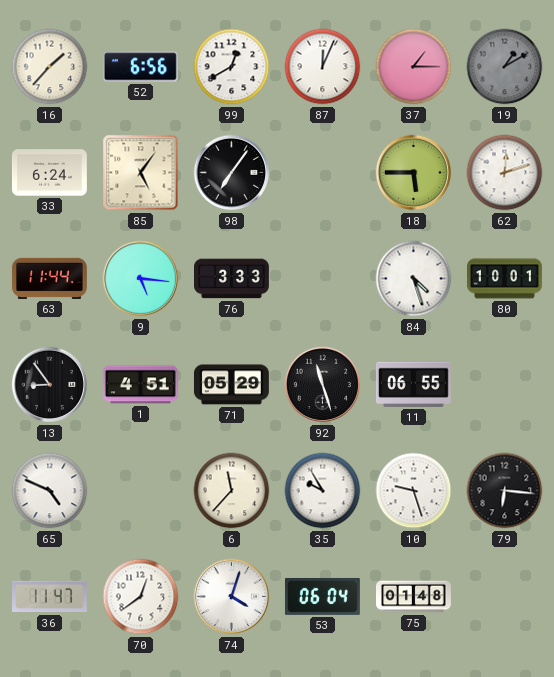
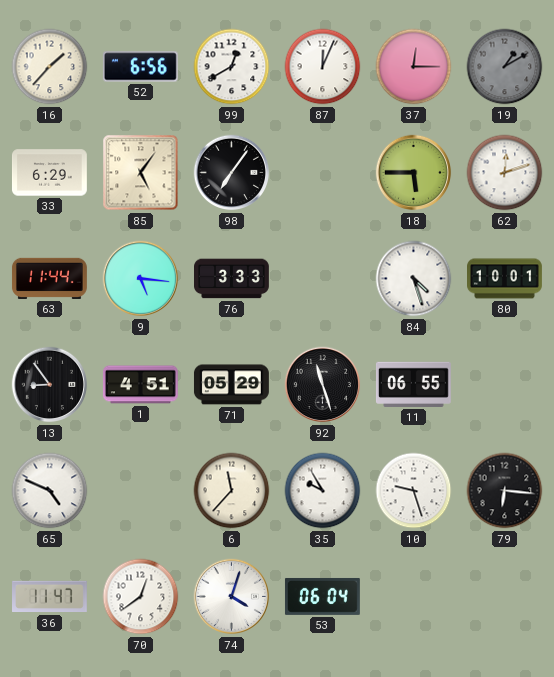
37: 1:15 -> 12:15
33: 6:24 -> 6:29
75: 01:48 -> none
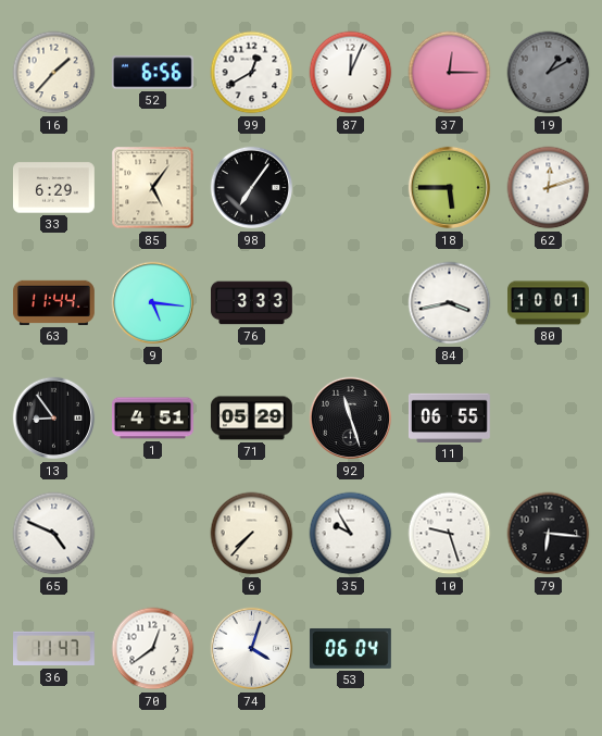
84: 4:27 -> 3:43
6: 11:37 -> 7:37
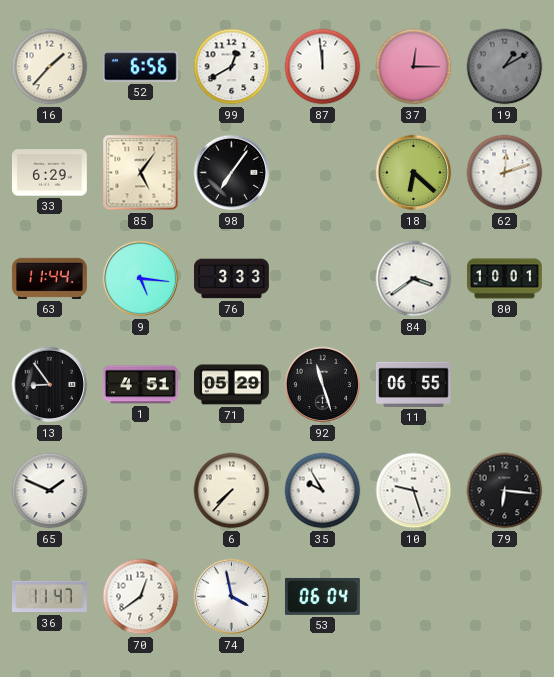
87: 12:04 -> 11:59
18: 5:45 -> 6:22
84: 3:43 -> 3:39
65: 4:49 -> 1:49
74: 4:03 -> 3:58
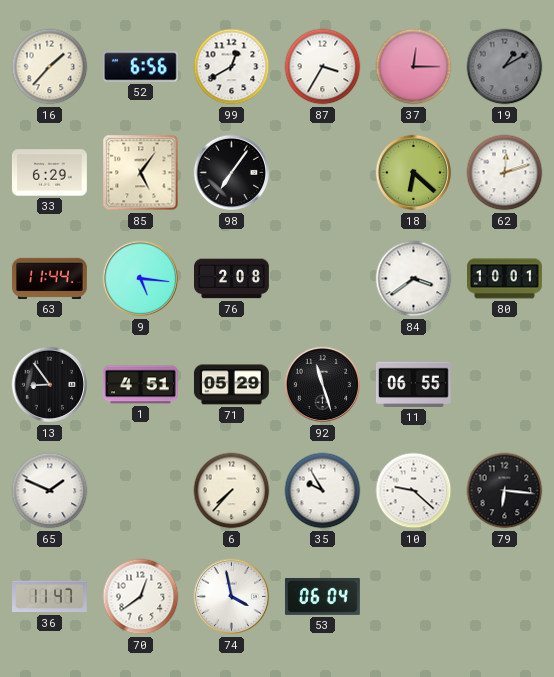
87: 11:59 -> 3:35
76: 3:33 -> 2:08
10: 9:27 -> 9:22
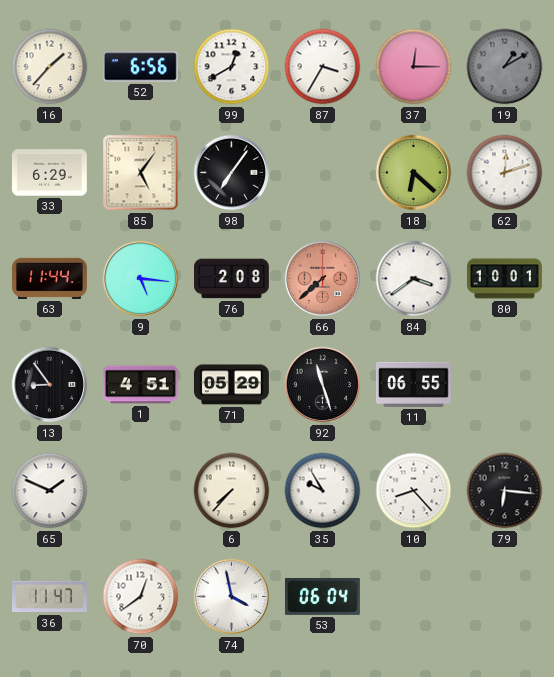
66: none -> 7:38
10: 9:22 -> 8:23
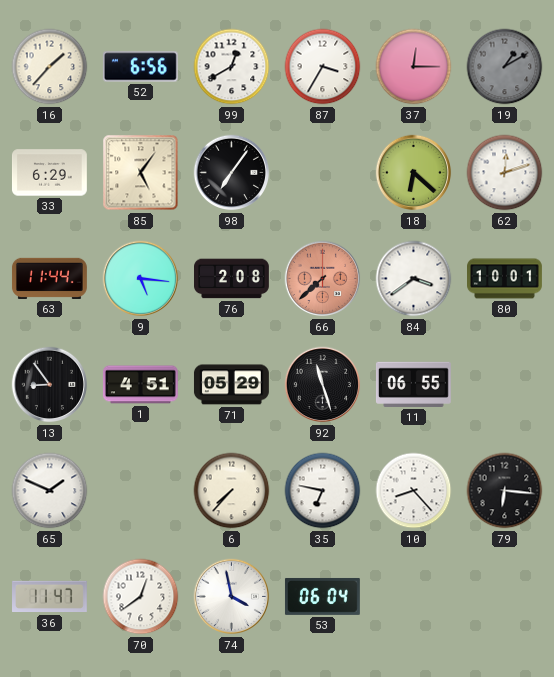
35: 9:55 -> 6:47
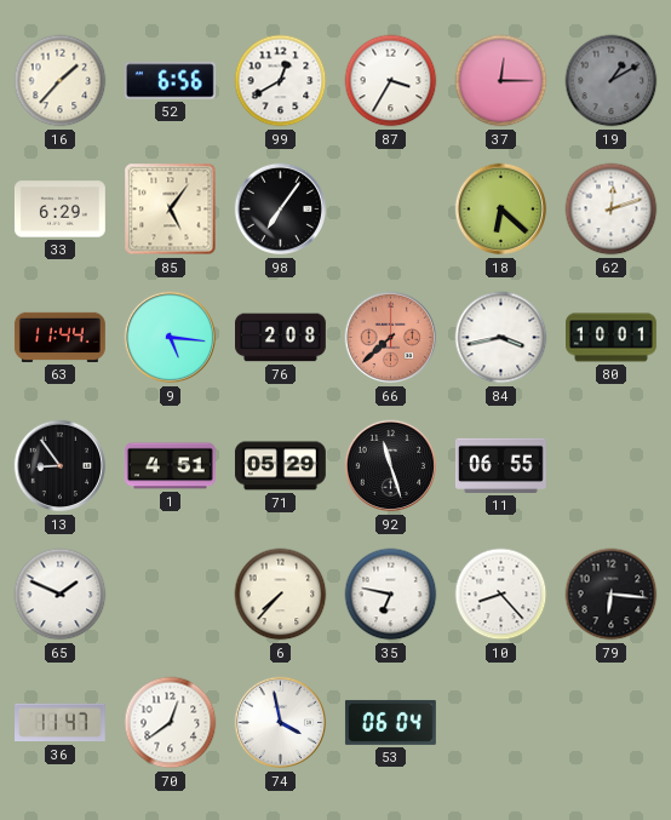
84: 3:39 -> 3:43
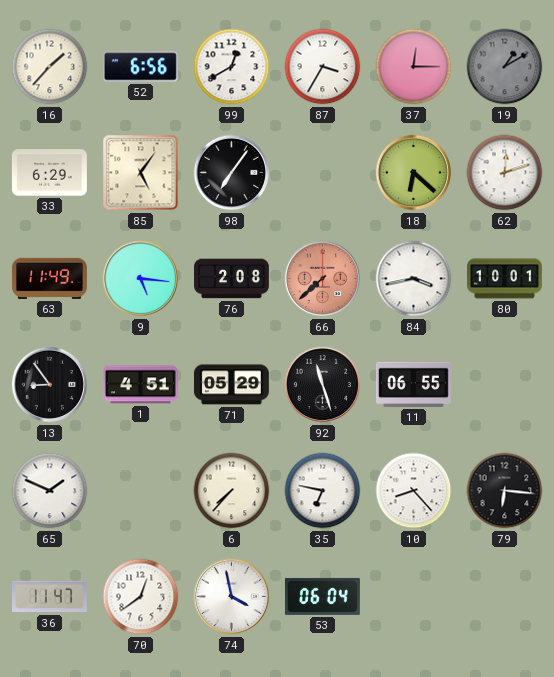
63: 11:44 -> 11:49
